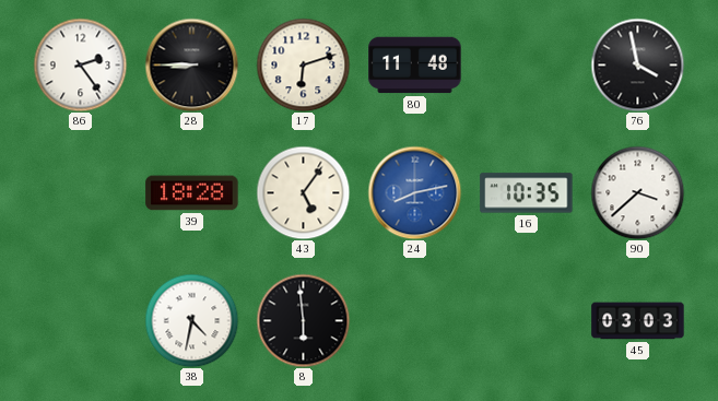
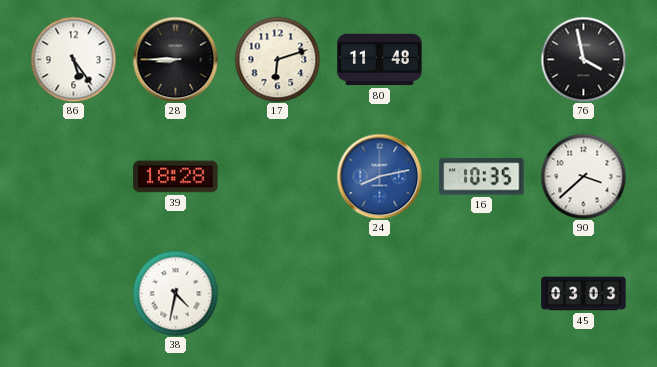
86: 2:24 -> 5:24
43: 5:06 -> none
8: 5:59 -> none
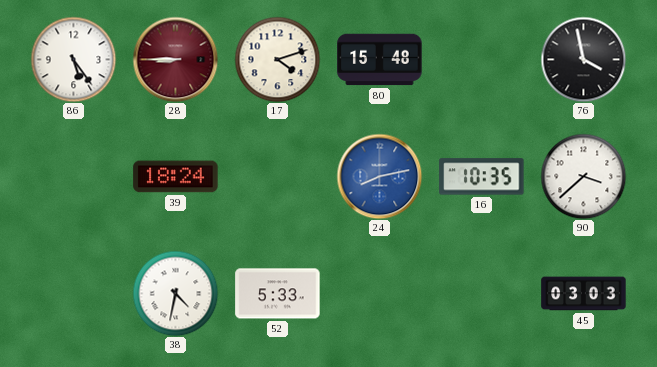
28 dial: black -> burgundy
17: 6:12 -> 4:12
80: 11:48 -> 15:48
39: 18:28 -> 18:24
52: none -> 5:33
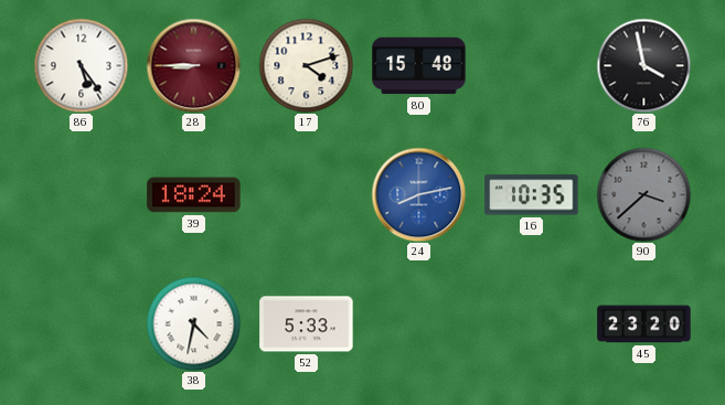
90 dial: white -> grey
45: 03:03 -> 23:20
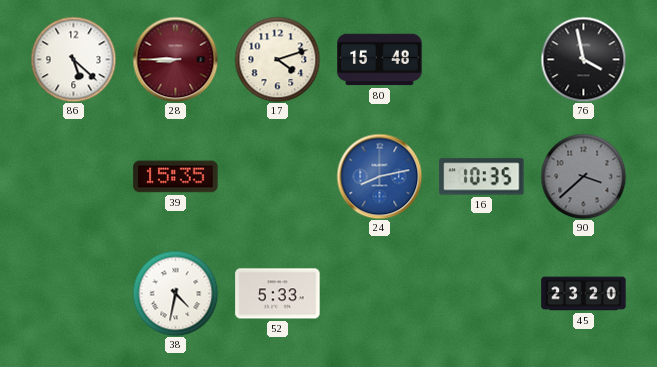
86: 5:24 -> 5:22
39: 18:24 -> 15:35
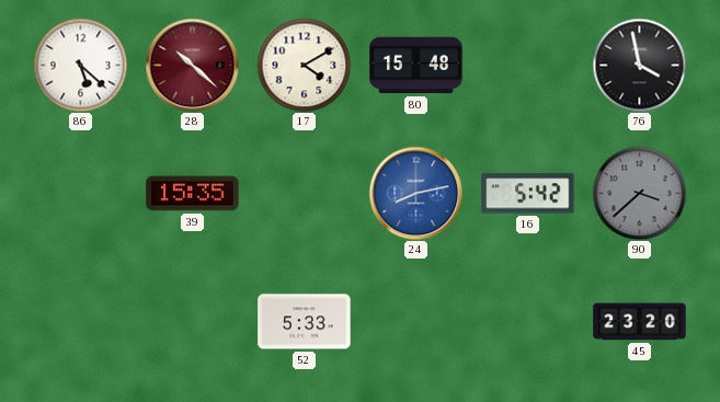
28: 8:45 -> 10:22
17: 4:12 -> 4:10
16: 10:35 -> 5:42
38: 4:32 -> none
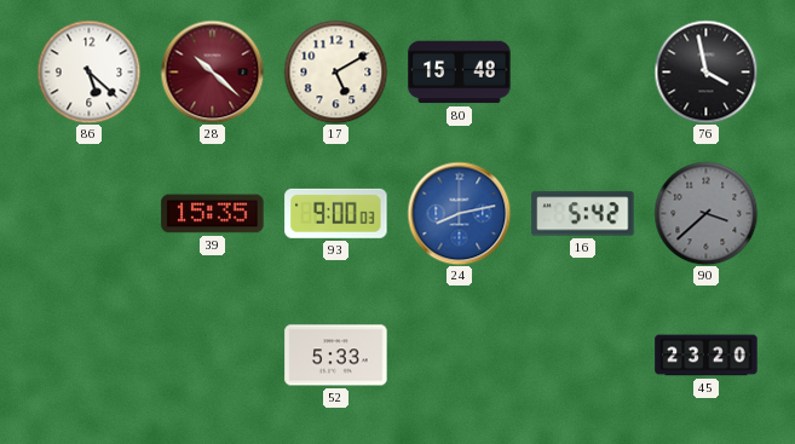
17: 4:10 -> 5:10
93: none -> 9:00
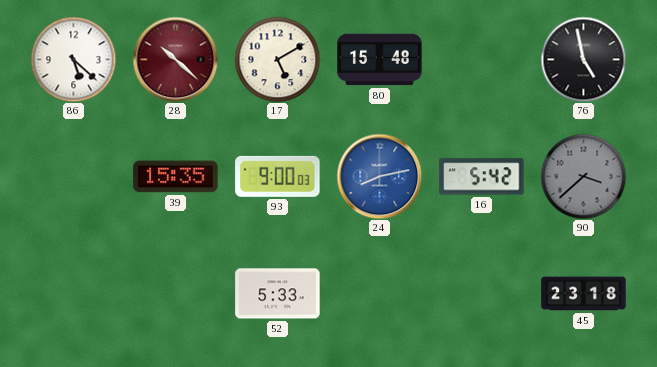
76: 3:58 -> 4:58
45: 23:20 -> 23:18
